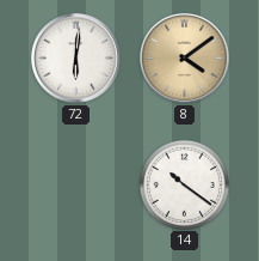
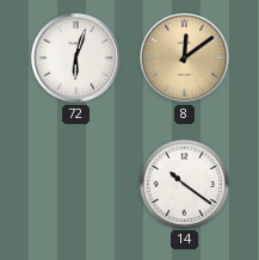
72: 6:01 -> 6:03
8: 4:09 -> 12:09
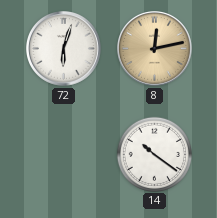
8: 12:09 -> 12:13
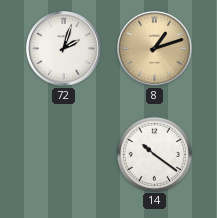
72: 6:03 -> 2:03
8: 12:13 -> 1:12
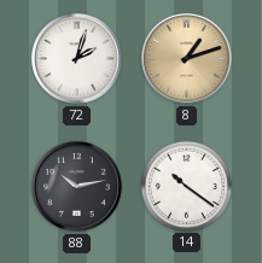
88: none -> 10:13
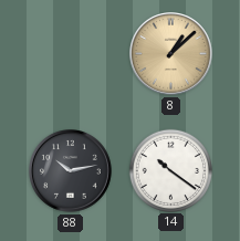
72: 2:03 -> none
8: 1:12 -> 1:08
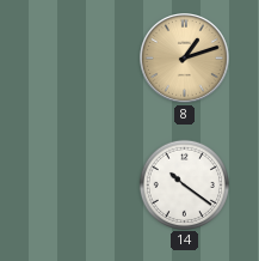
8: 1:08 -> 1:12
88: 10:13 -> none
